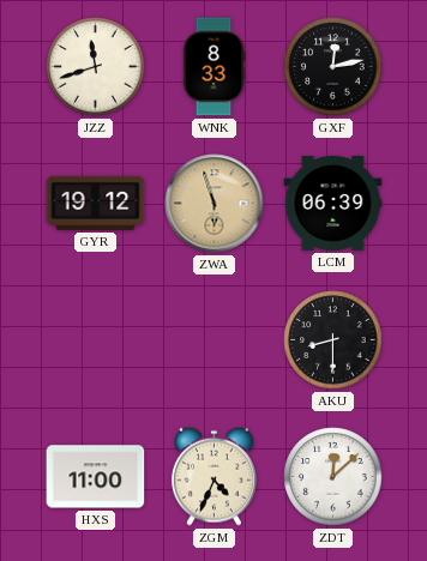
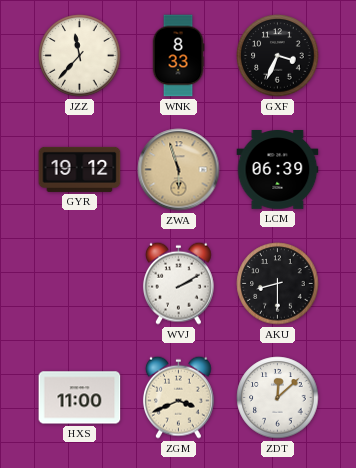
JZZ: 11:42 -> 11:37
GXF: 12:13 -> 3:34
WVJ: none -> 2:10
ZGM: 4:34 -> 3:41
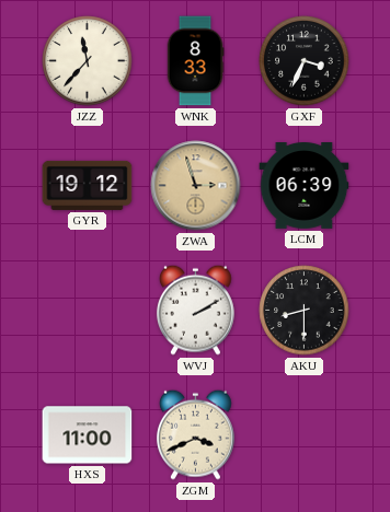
ZWA: 5:57 -> 2:57
ZDT: 12:08 -> none
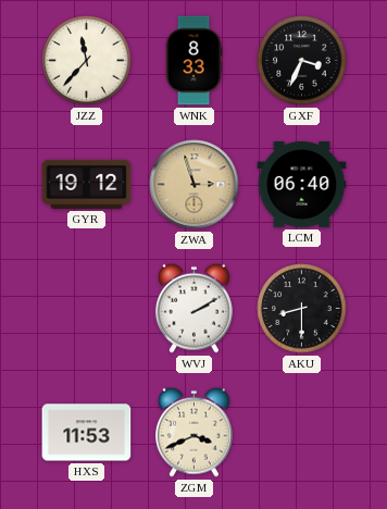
LCM: 06:39 -> 06:40
HXS: 11:00 -> 11:53
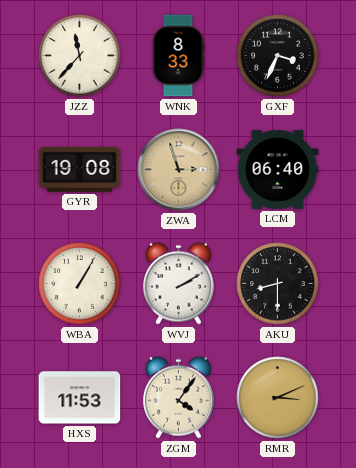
GYR: 19:12 -> 19:08
WBA: none -> 1:05
ZGM: 3:41 -> 4:06
RMR: none -> 3:11
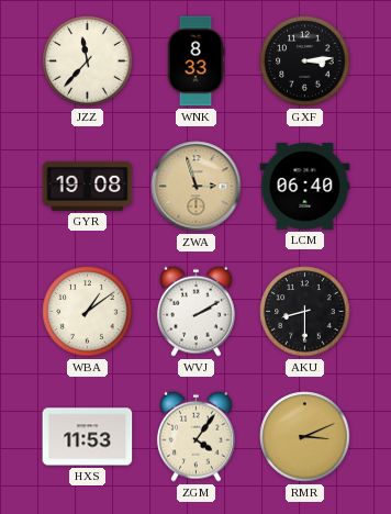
GXF: 3:34 -> 3:14
WBA: 1:05 -> 1:09
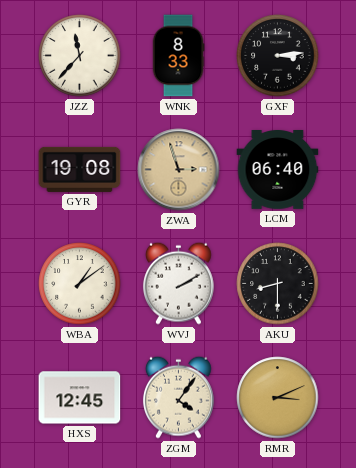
HXS: 11:53 -> 12:45
